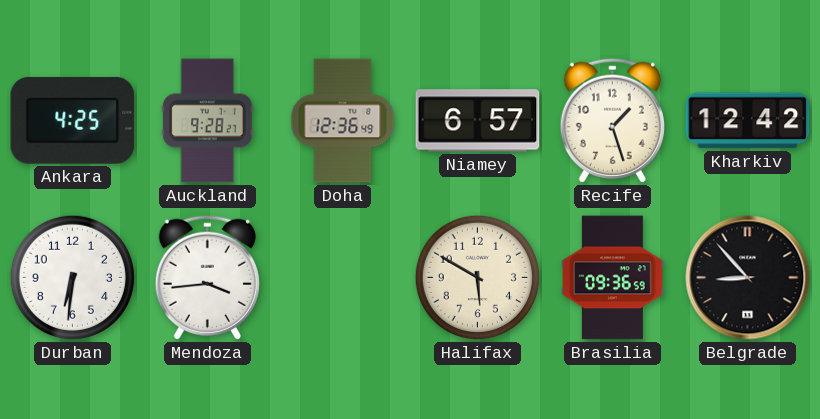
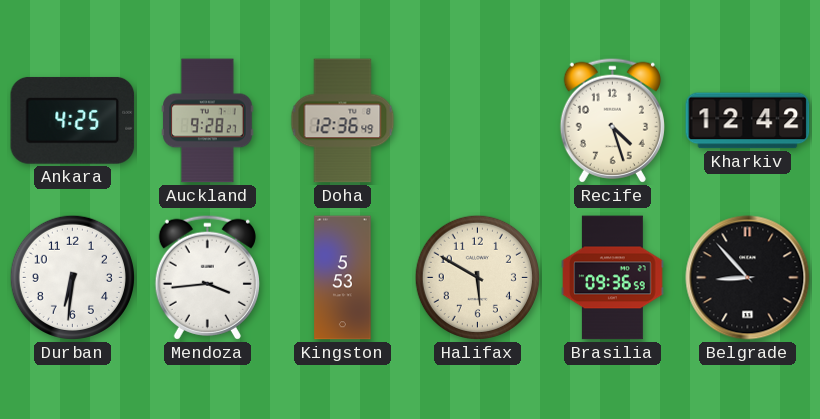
Niamey: 6:57 -> none
Recife: 1:27 -> 4:27
Kingston: none -> 5:53
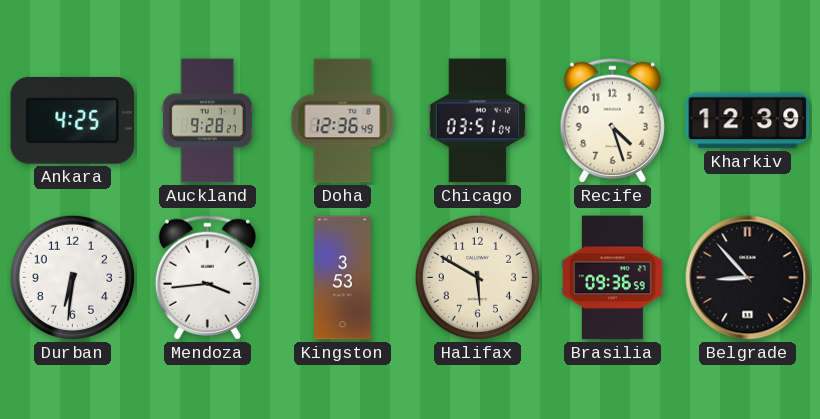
Chicago: none -> 03:51
Kharkiv: 12:42 -> 12:39
Kingston: 5:53 -> 3:53
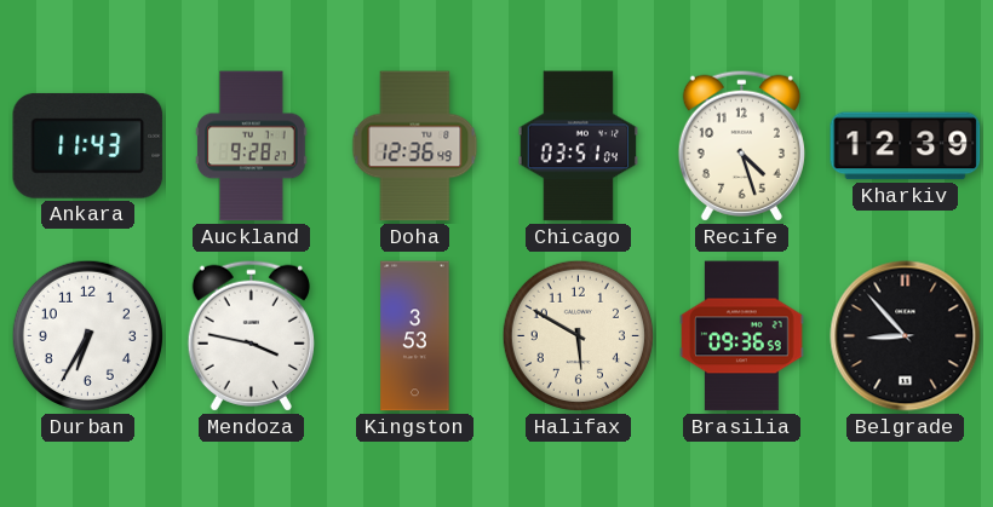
Ankara: 4:25 -> 11:43
Durban: 6:31 -> 6:35
Mendoza: 3:44 -> 3:47
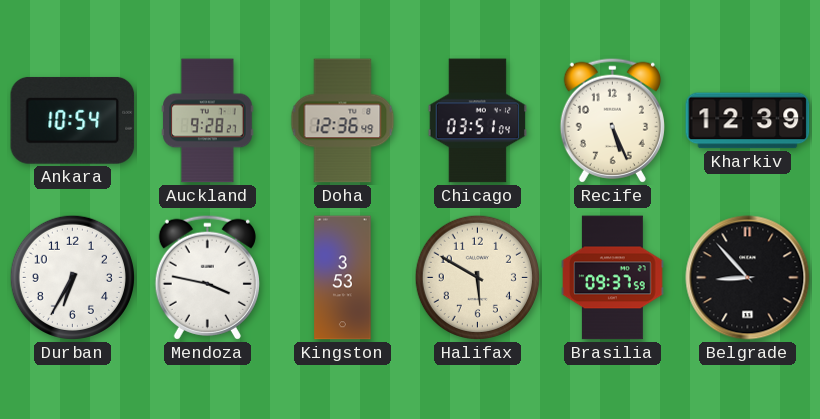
Ankara: 11:43 -> 10:54
Recife: 4:27 -> 5:26
Brasilia: 09:36 -> 09:37
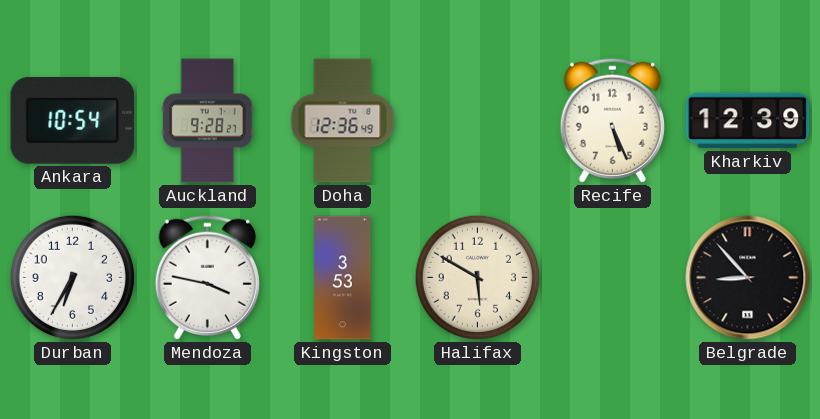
Chicago: 03:51 -> none
Brasilia: 09:37 -> none
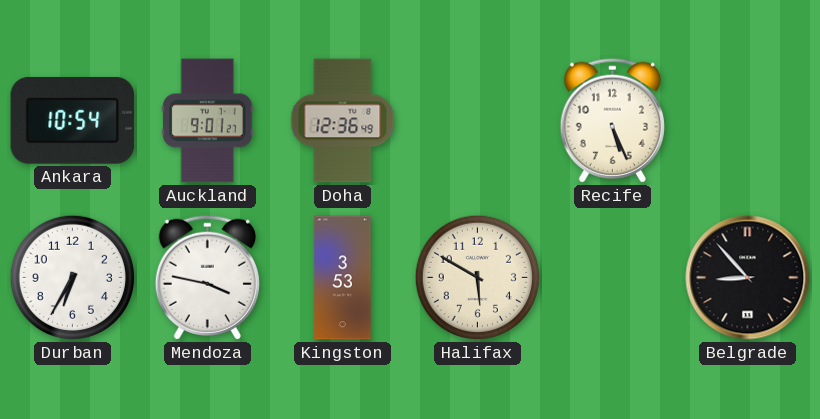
Auckland: 9:28 -> 9:01
Kharkiv: 12:39 -> none
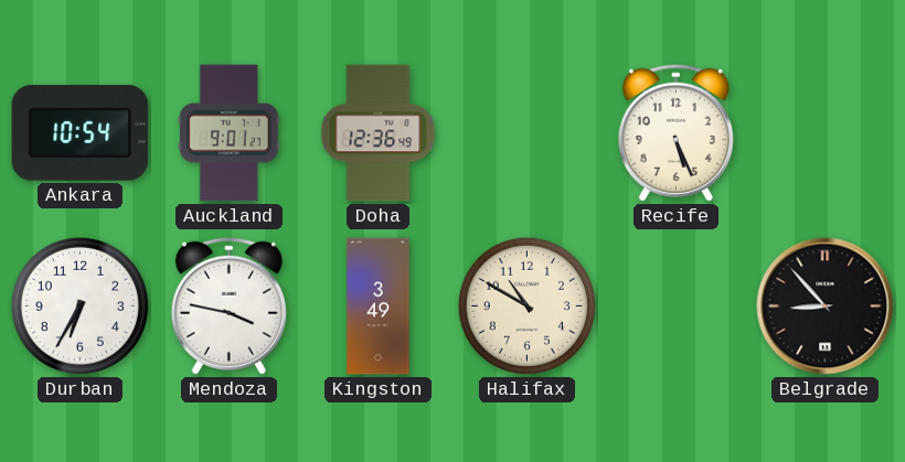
Kingston: 3:53 -> 3:49
Halifax: 5:50 -> 10:50
